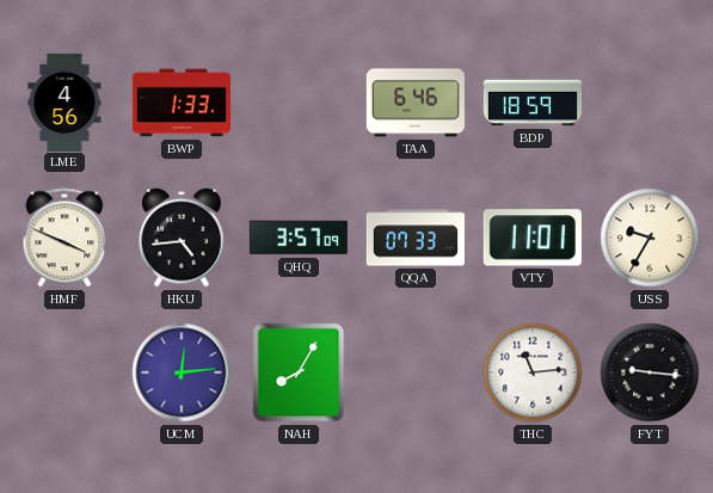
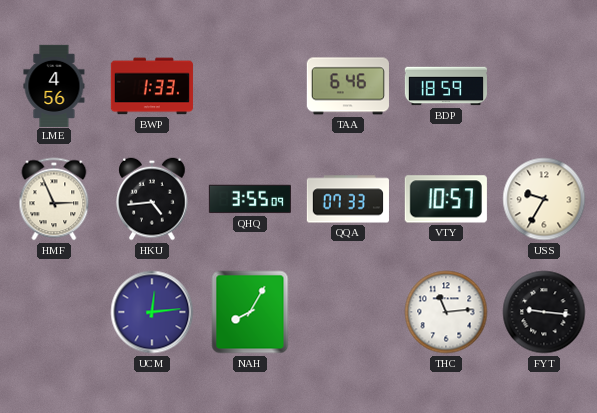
HMF: 3:49 -> 2:56
QHQ: 3:57 -> 3:55
VTY: 11:01 -> 10:57
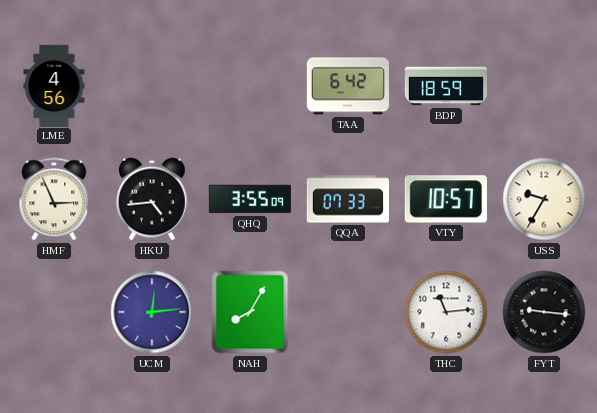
BWP: 1:33 -> none
TAA: 6:46 -> 6:42
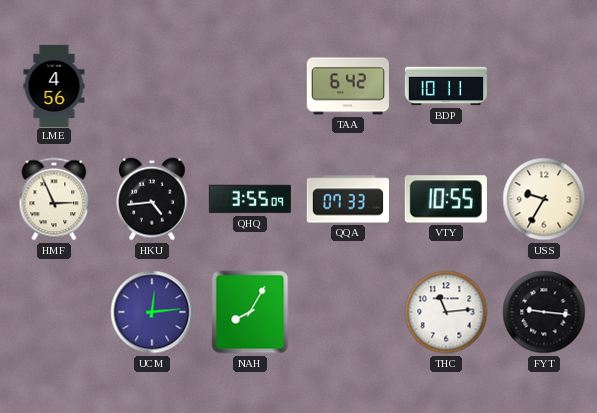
BDP: 18:59 -> 10:11
VTY: 10:57 -> 10:55
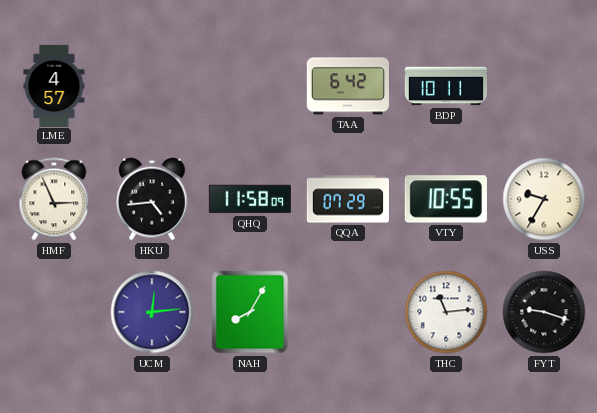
LME: 4:56 -> 4:57
QHQ: 3:55 -> 11:58
QQA: 07:33 -> 07:29
FYT: 9:16 -> 9:18
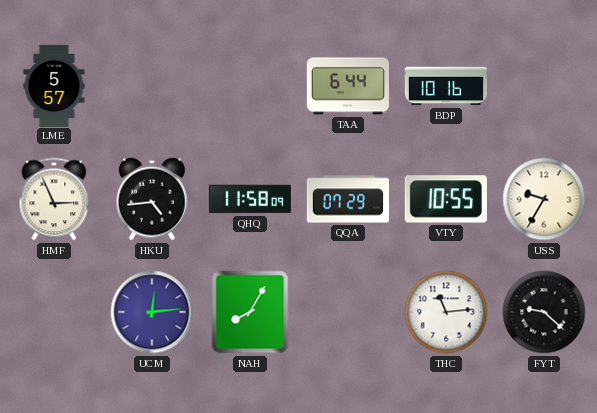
LME: 4:57 -> 5:57
TAA: 6:42 -> 6:44
BDP: 10:11 -> 10:16
FYT: 9:18 -> 9:22
